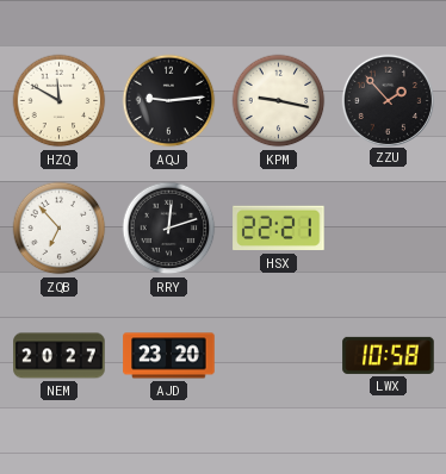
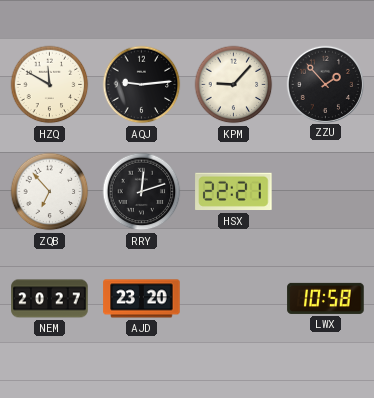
KPM: 9:17 -> 9:07
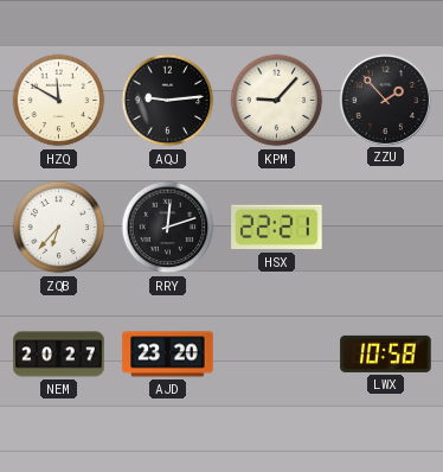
ZQB: 6:53 -> 6:37
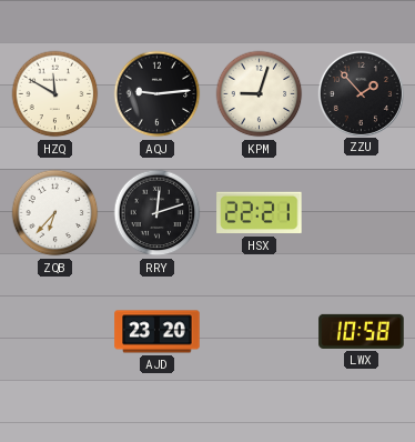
KPM: 9:07 -> 9:03
NEM: 20:27 -> none
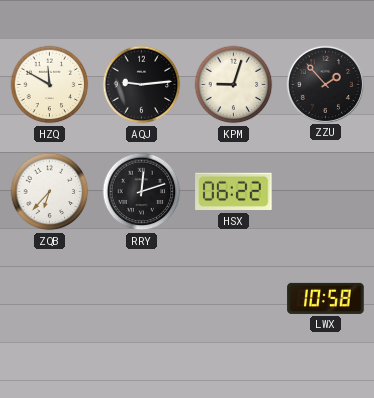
HSX: 22:21 -> 06:22
AJD: 23:20 -> none
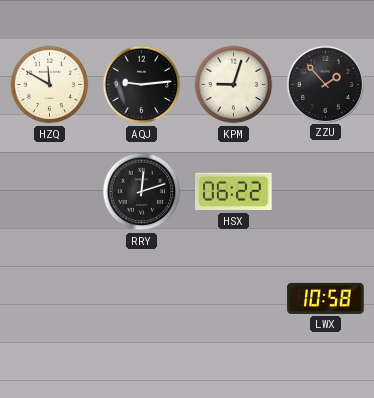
ZQB: 6:37 -> none
